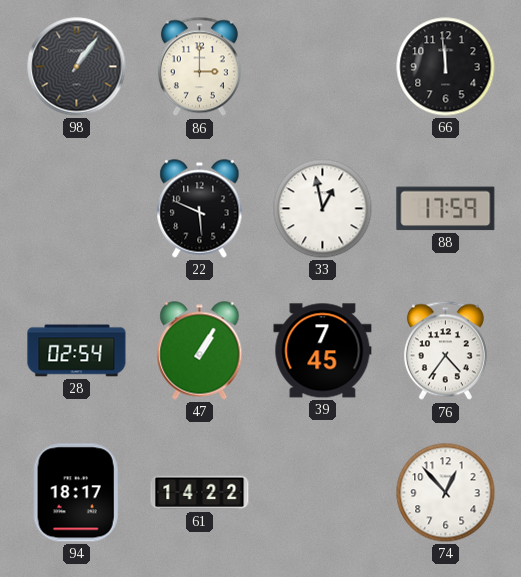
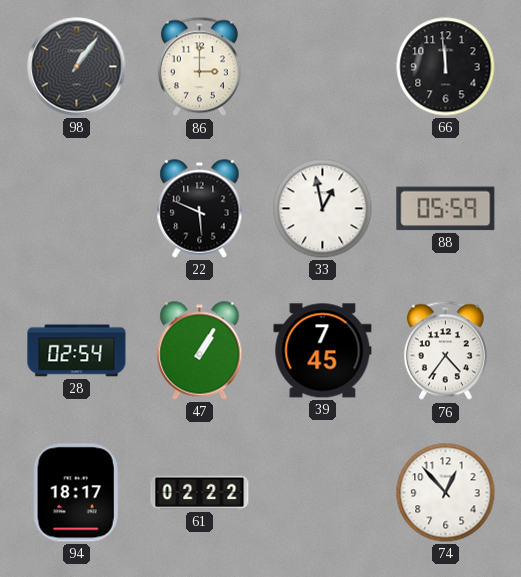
88: 17:59 -> 05:59
61: 14:22 -> 02:22
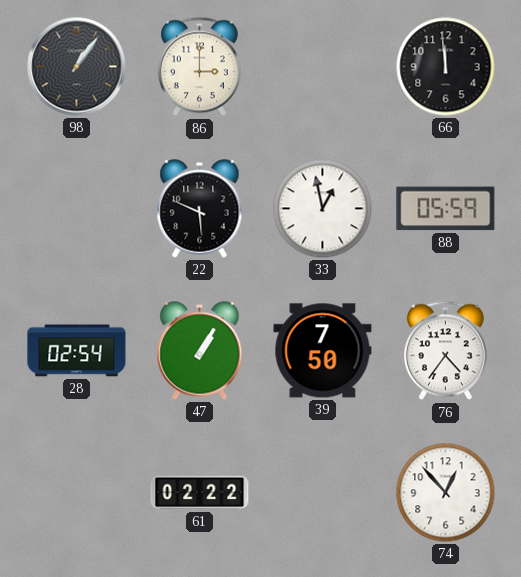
39: 7:45 -> 7:50
94: 18:17 -> none
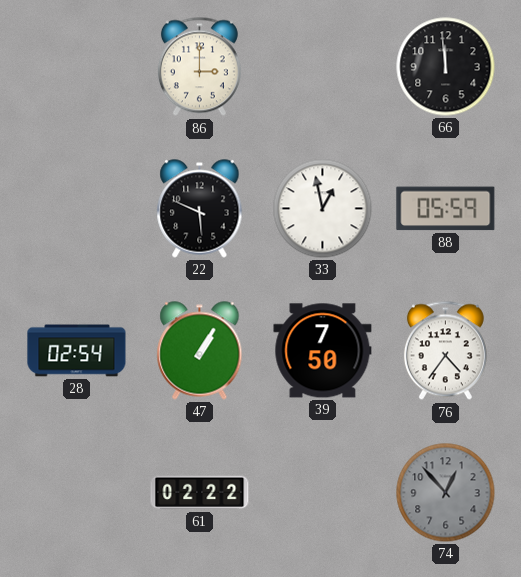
98: 1:06 -> none
74 dial: white -> grey
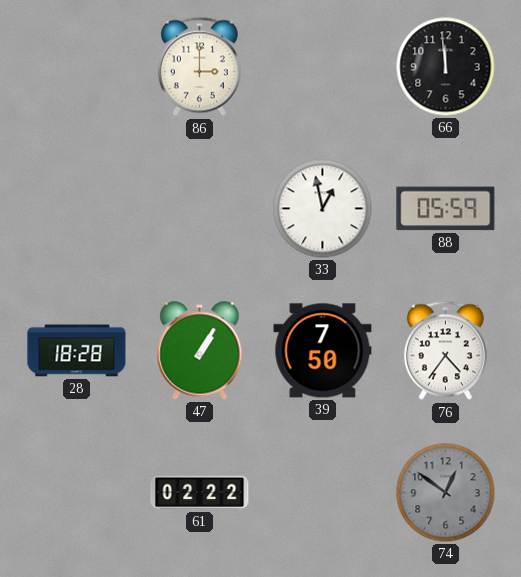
22: 5:49 -> none
28: 02:54 -> 18:28
74: 12:53 -> 12:51
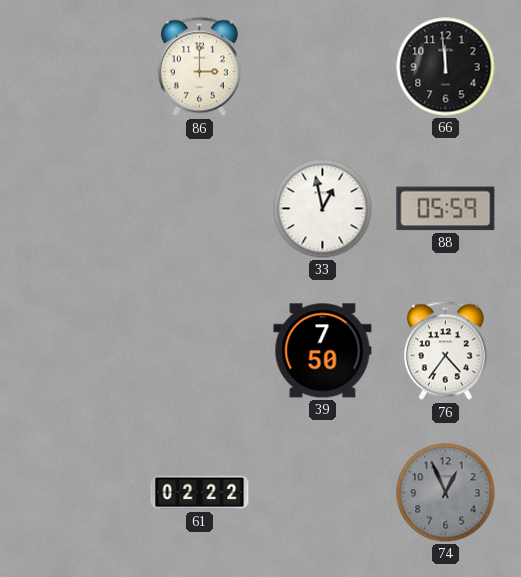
28: 18:28 -> none
47: 1:05 -> none
74: 12:51 -> 12:56
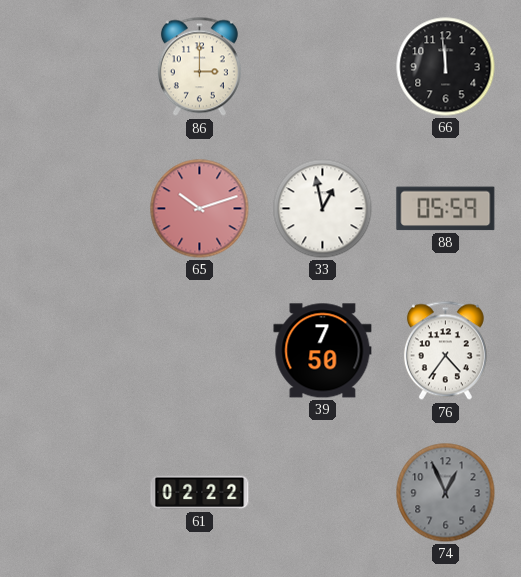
65: none -> 10:12
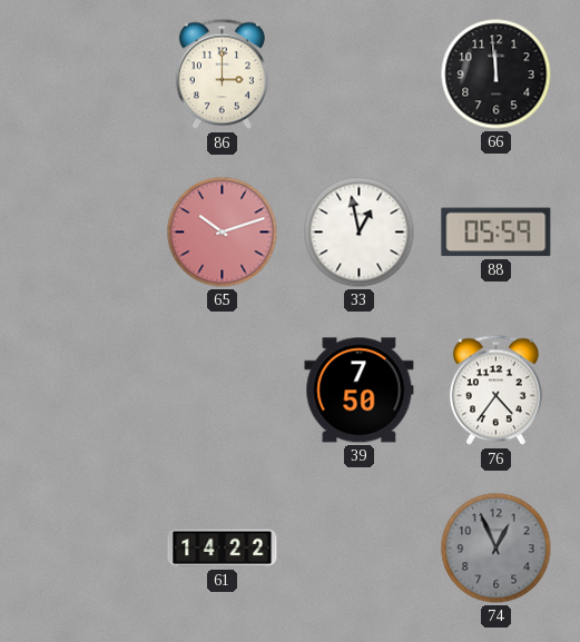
61: 02:22 -> 14:22
